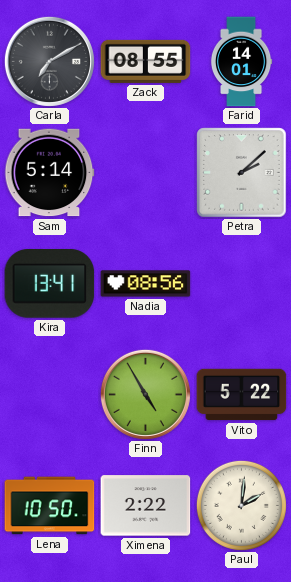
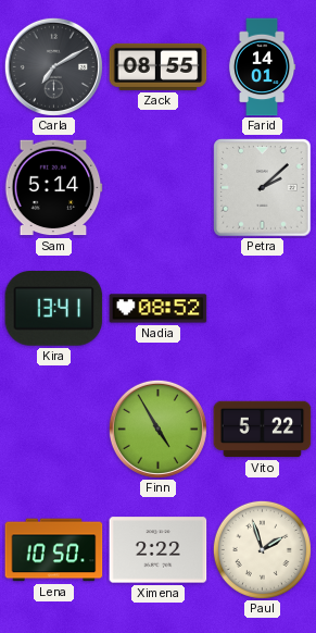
Nadia: 08:56 -> 08:52
Paul: 2:01 -> 1:57
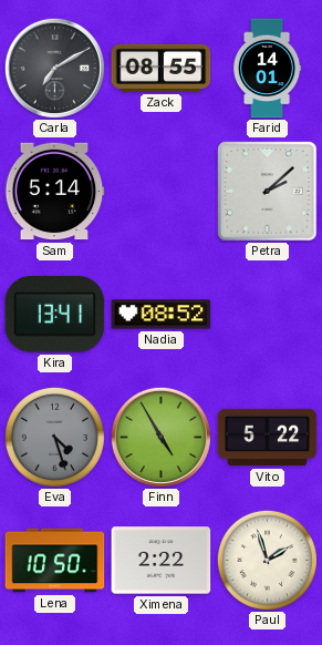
Eva: none -> 4:27
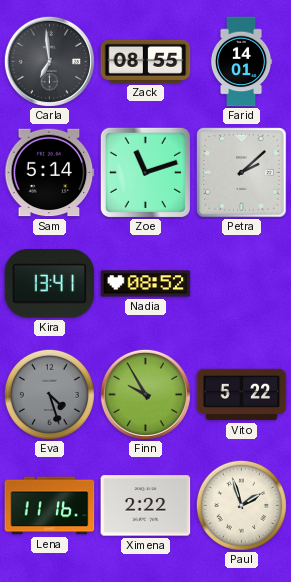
Carla: 7:10 -> 6:59
Zoe: none -> 11:12
Finn: 4:55 -> 9:55
Lena: 10:50 -> 11:16
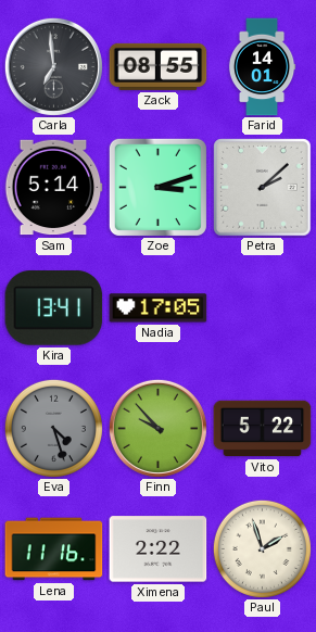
Zoe: 11:12 -> 3:12
Nadia: 08:52 -> 17:05
Finn: 9:55 -> 9:53
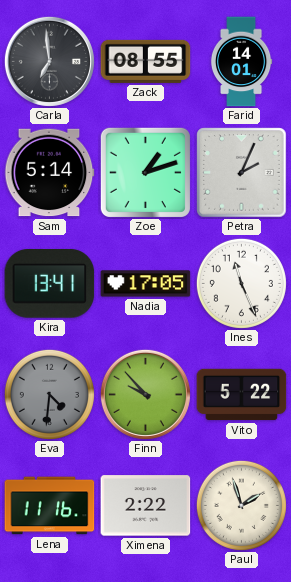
Zoe: 3:12 -> 1:12
Petra: 2:08 -> 2:04
Ines: none -> 11:26
Eva: 4:27 -> 4:31
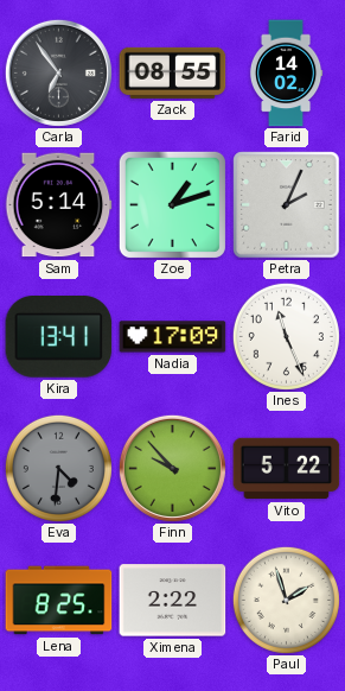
Carla: 6:59 -> 6:54
Farid: 14:01 -> 14:02
Nadia: 17:05 -> 17:09
Lena: 11:16 -> 8:25
